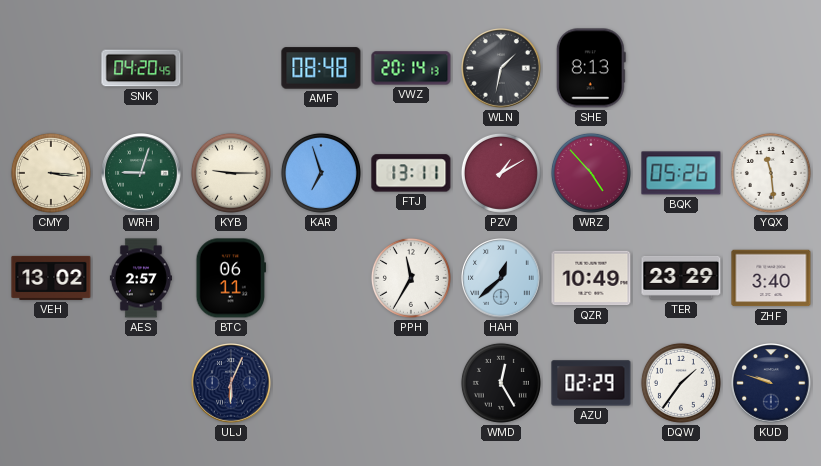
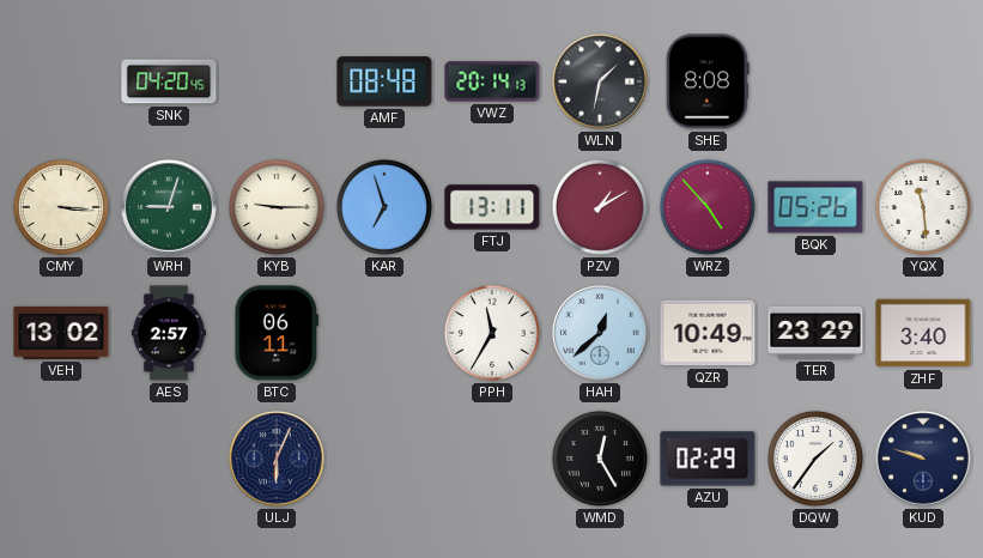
SHE: 8:13 -> 8:08
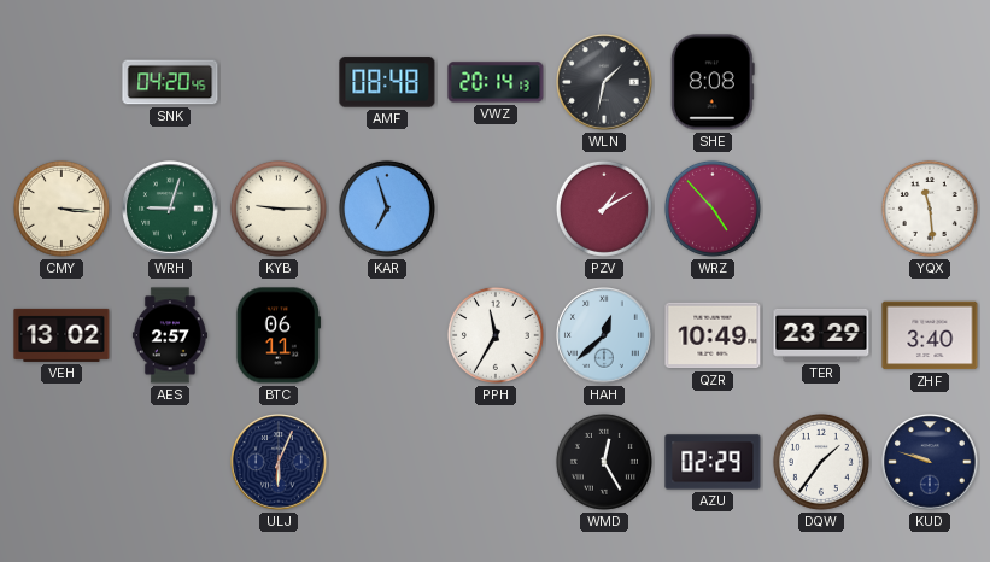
FTJ: 13:11 -> none
BQK: 05:26 -> none
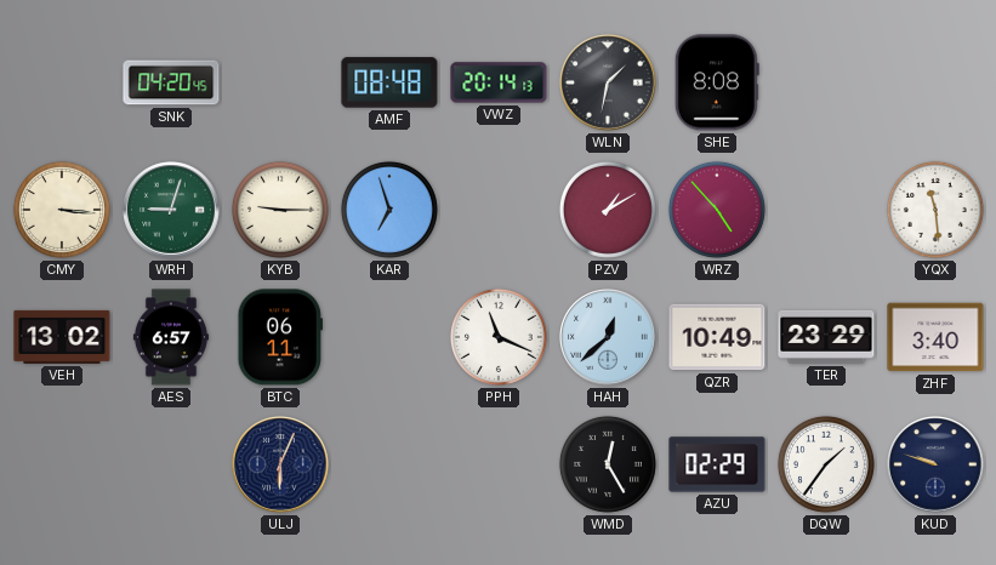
AES: 2:57 -> 6:57
PPH: 11:35 -> 11:19
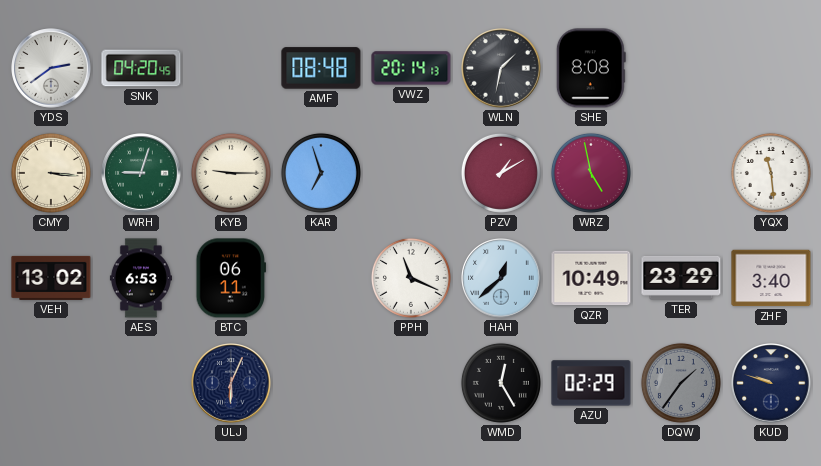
YDS: none -> 2:39
WRZ: 4:53 -> 4:58
AES: 6:57 -> 6:53
DQW dial: white -> grey
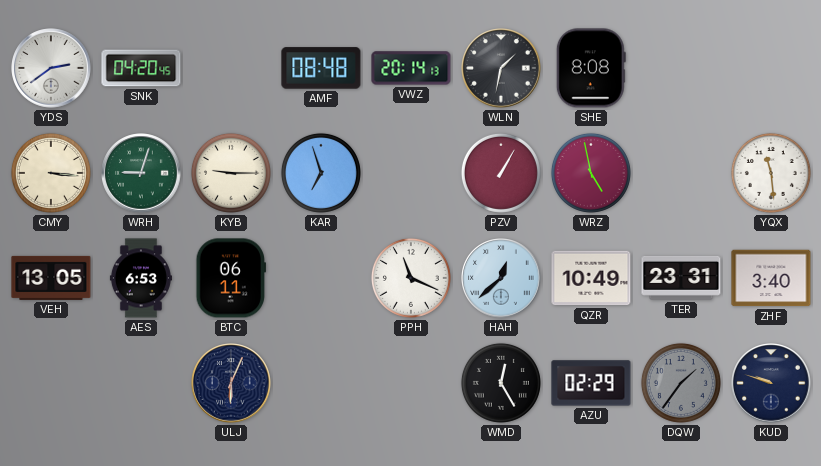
PZV: 1:10 -> 1:05
VEH: 13:02 -> 13:05
TER: 23:29 -> 23:31
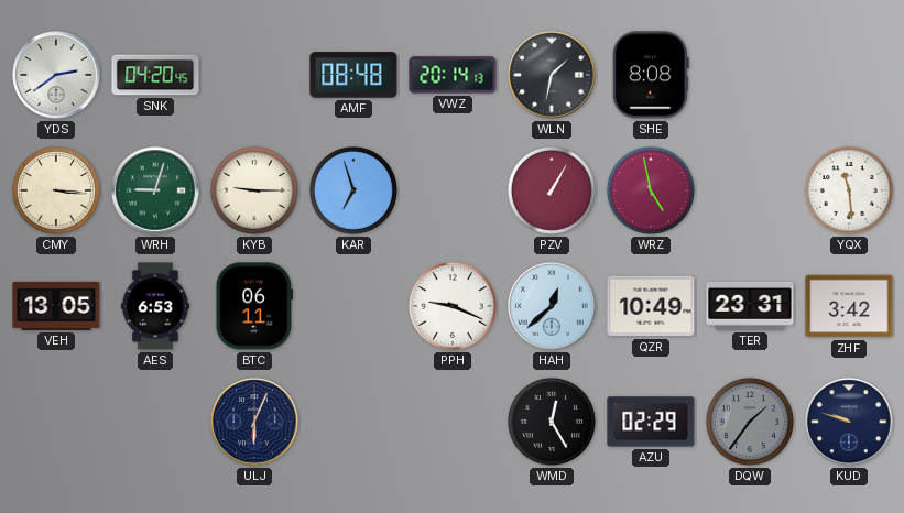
PPH: 11:19 -> 9:19
ZHF: 3:40 -> 3:42
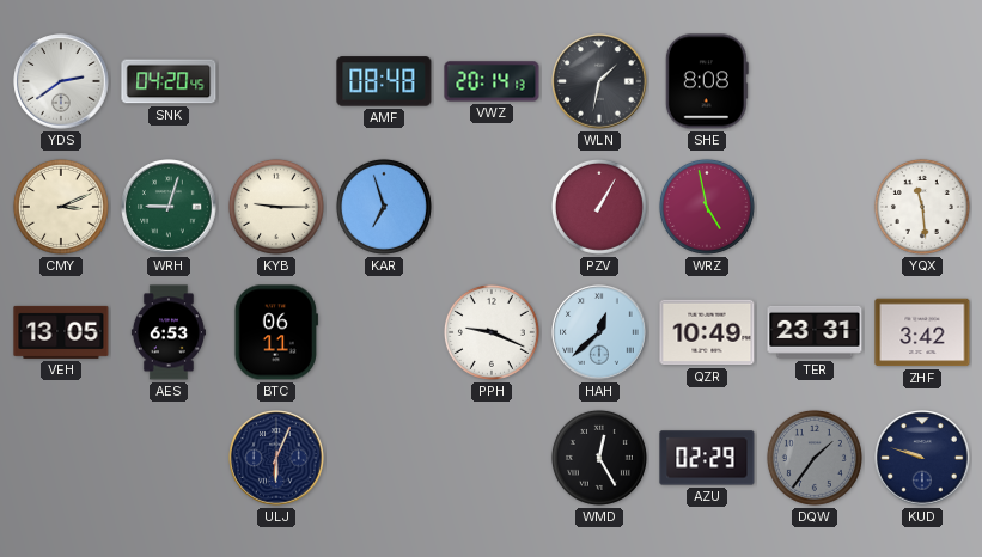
CMY: 3:16 -> 3:11
